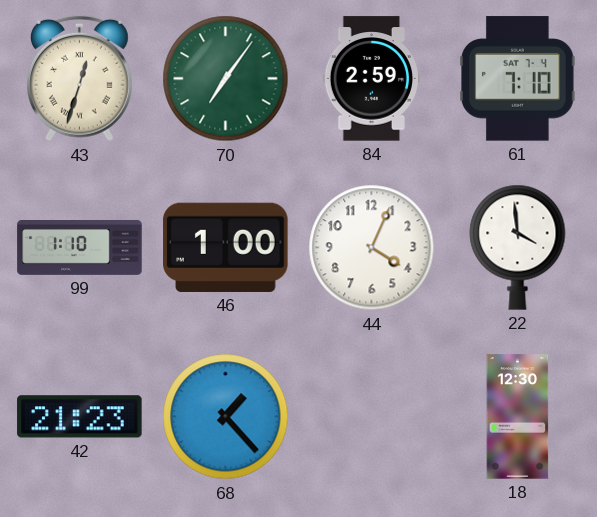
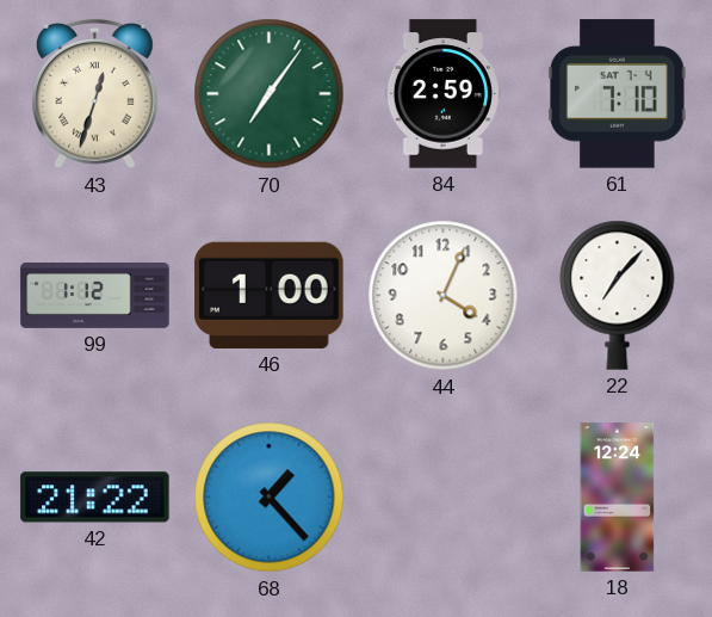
99: 1:10 -> 1:12
22: 3:59 -> 7:07
42: 21:23 -> 21:22
18: 12:30 -> 12:24
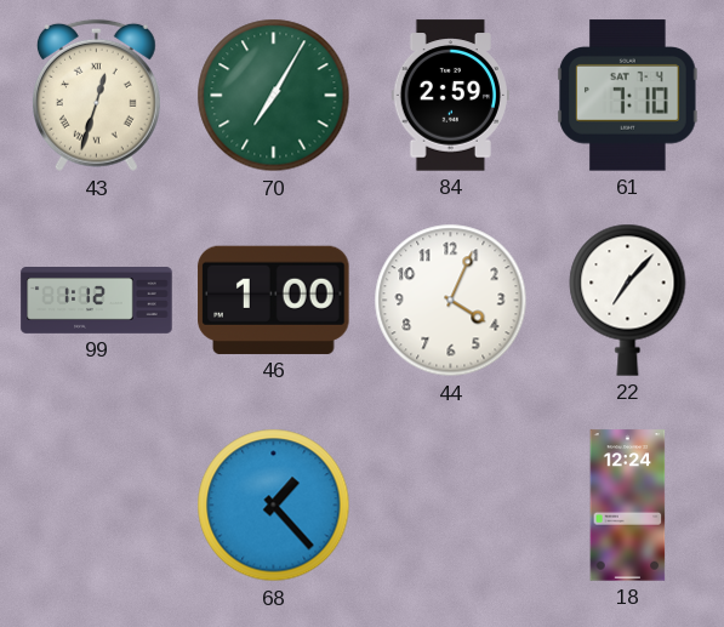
70: 7:06 -> 7:05
42: 21:22 -> none
